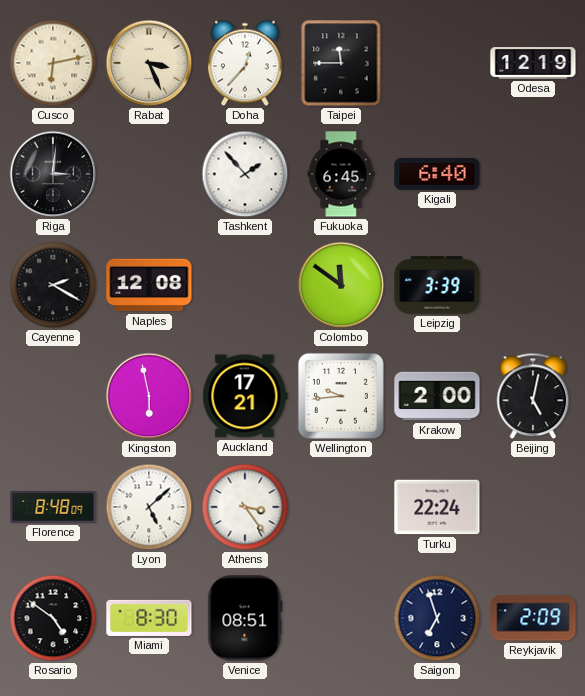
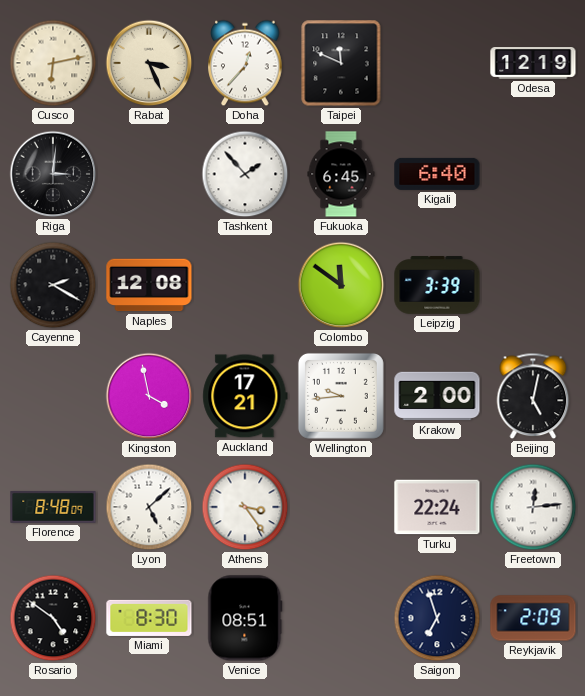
Taipei: 11:45 -> 11:49
Kingston: 5:58 -> 3:58
Freetown: none -> 12:14
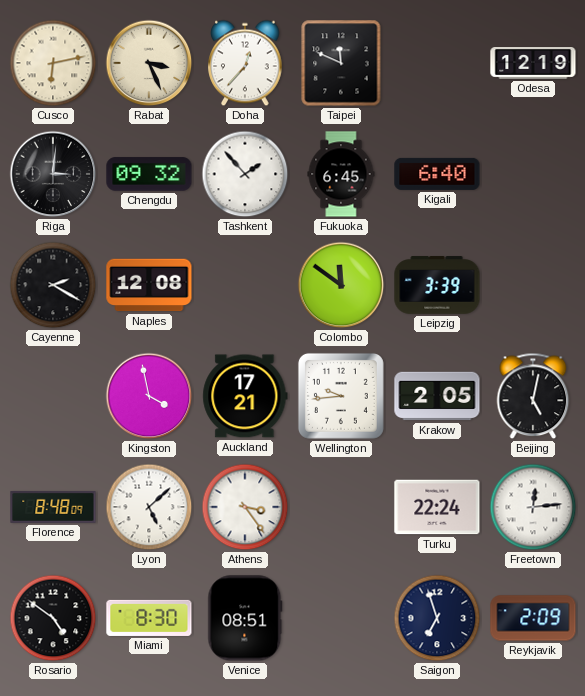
Chengdu: none -> 09:32
Krakow: 2:00 -> 2:05
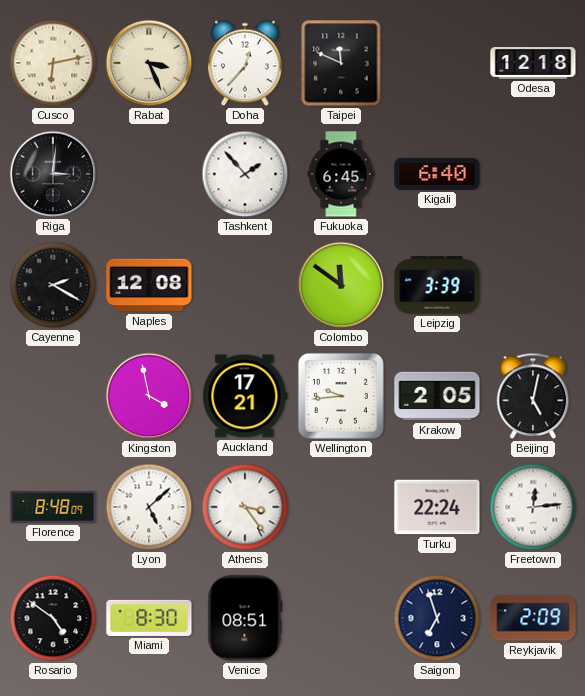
Odesa: 12:19 -> 12:18
Chengdu: 09:32 -> none
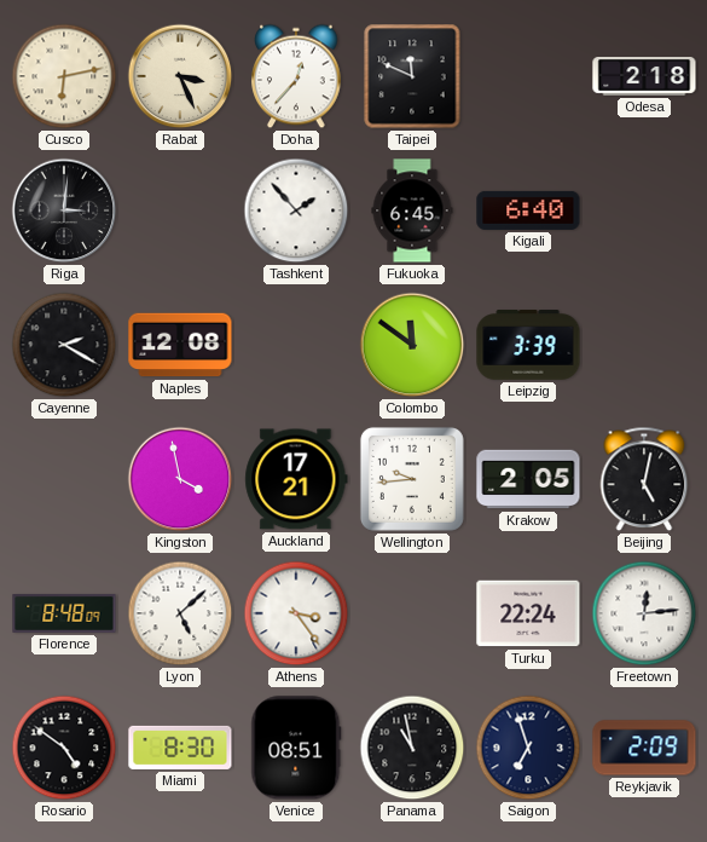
Odesa: 12:18 -> 2:18
Panama: none -> 10:58
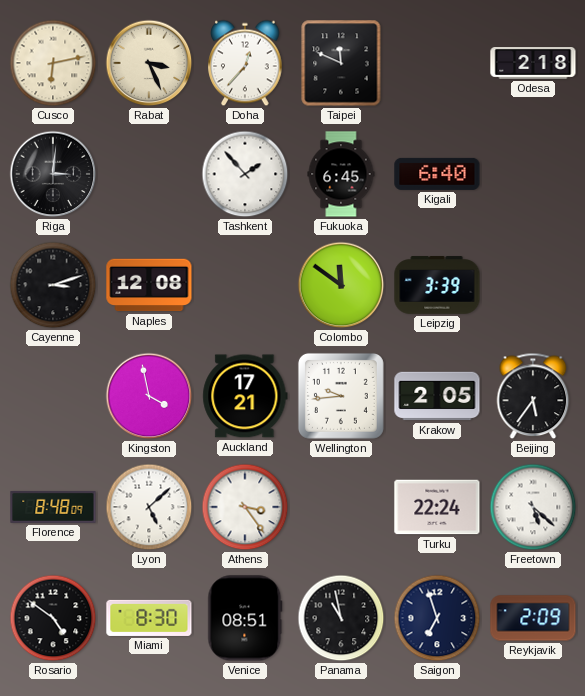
Cayenne: 2:20 -> 3:12
Beijing: 5:02 -> 5:36
Freetown: 12:14 -> 5:22
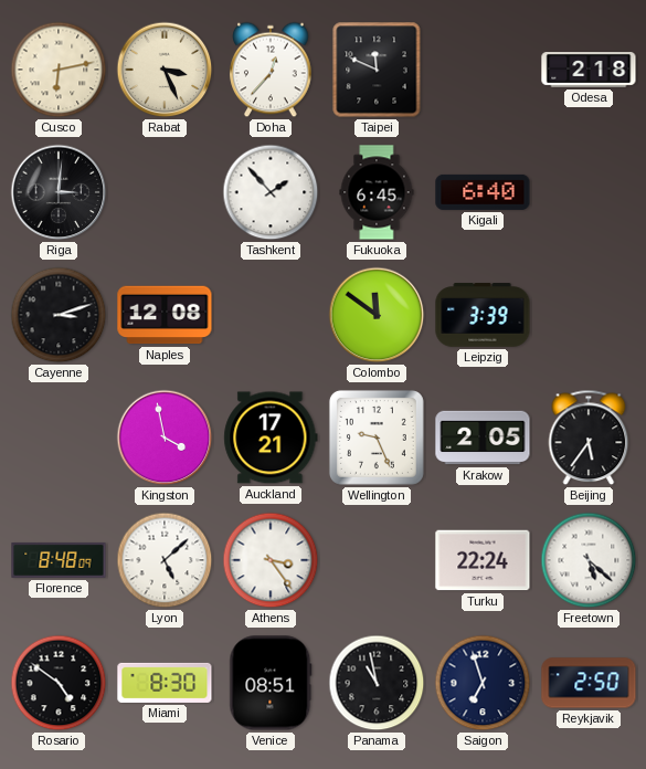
Wellington: 9:44 -> 9:26
Reykjavik: 2:09 -> 2:50
